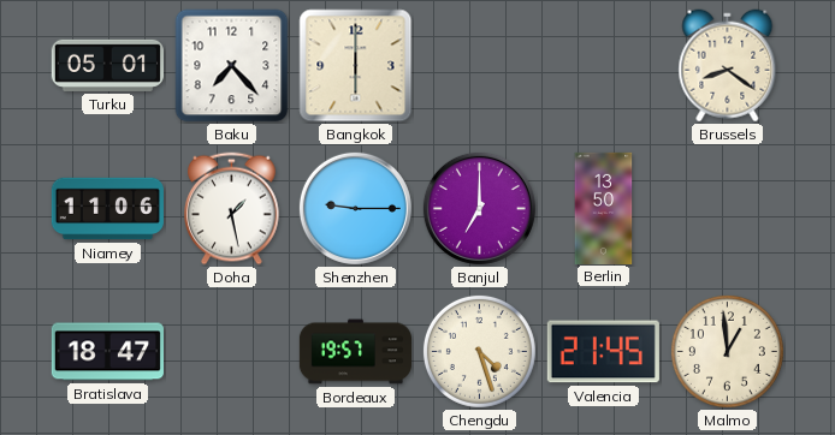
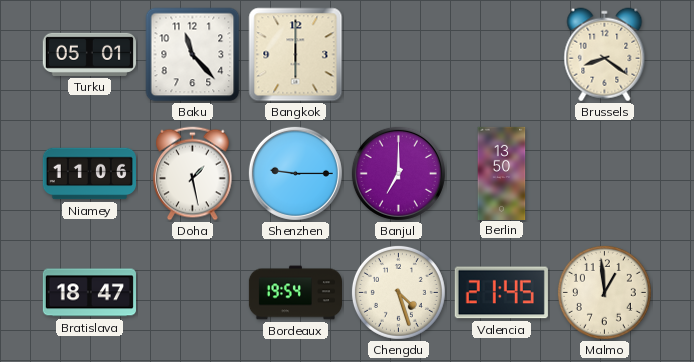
Baku: 7:23 -> 11:23
Bordeaux: 19:57 -> 19:54
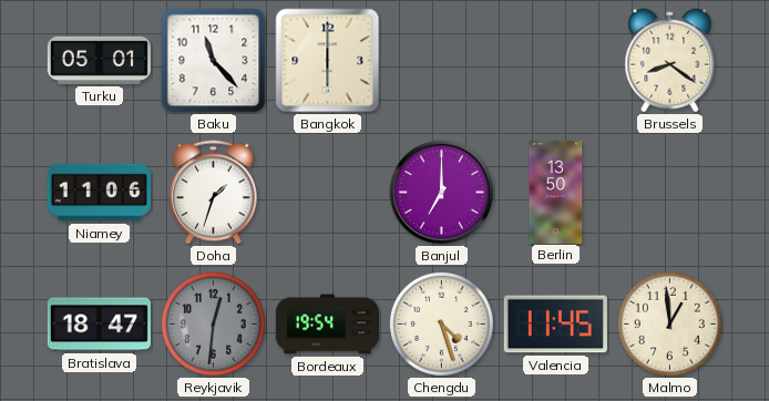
Doha: 1:28 -> 1:33
Shenzhen: 9:15 -> none
Reykjavik: none -> 12:31
Valencia: 21:45 -> 11:45
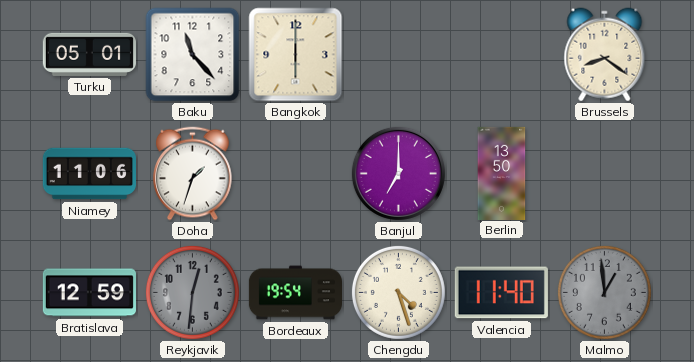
Bratislava: 18:47 -> 12:59
Valencia: 11:45 -> 11:40
Malmo dial: cream -> grey
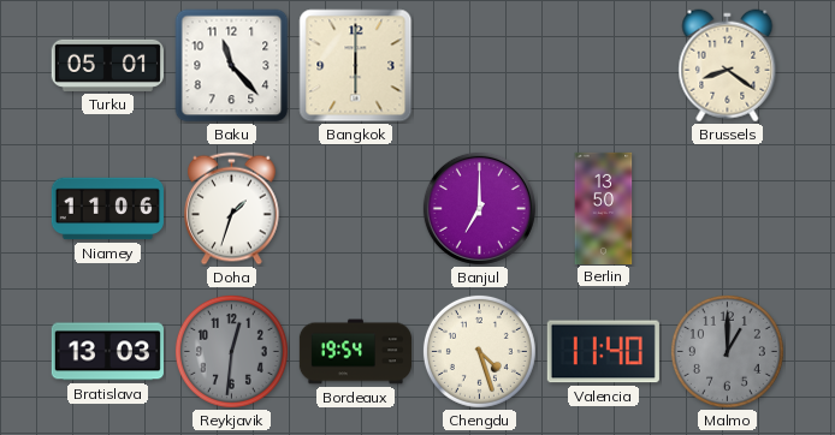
Bratislava: 12:59 -> 13:03
Malmo: 12:59 -> 1:00
